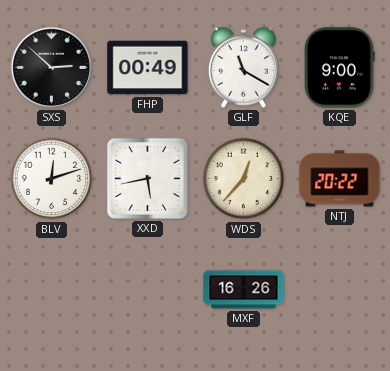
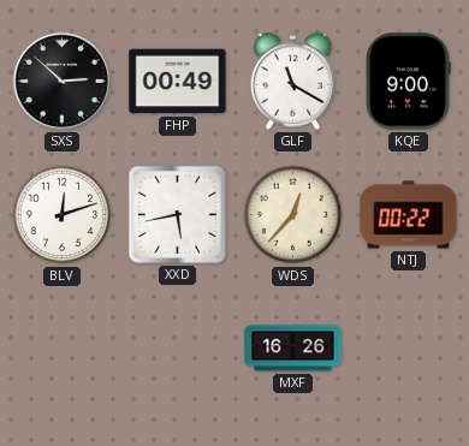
NTJ: 20:22 -> 00:22
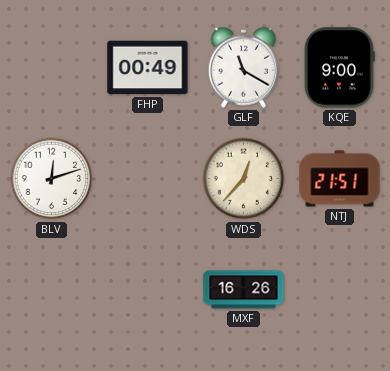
SXS: 2:52 -> none
XXD: 5:43 -> none
NTJ: 00:22 -> 21:51
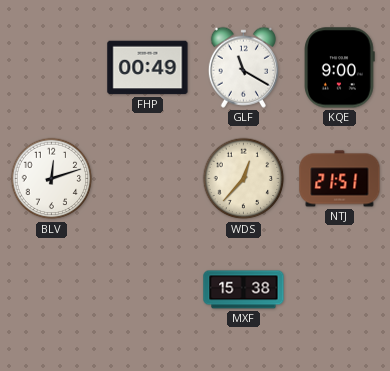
MXF: 16:26 -> 15:38
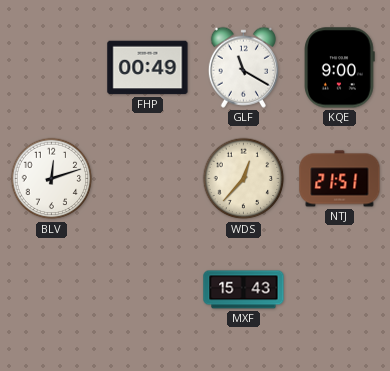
MXF: 15:38 -> 15:43
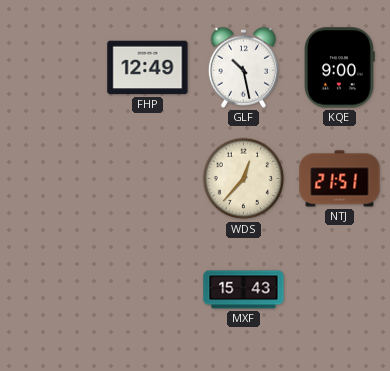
FHP: 00:49 -> 12:49
GLF: 11:20 -> 10:28
BLV: 12:12 -> none
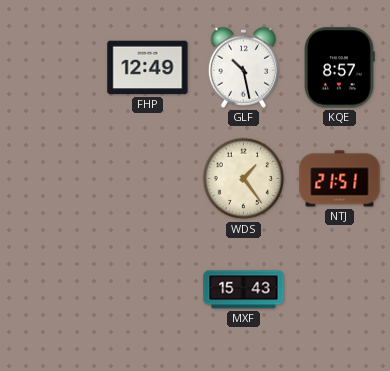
KQE: 9:00 -> 8:57
WDS: 12:37 -> 1:24
